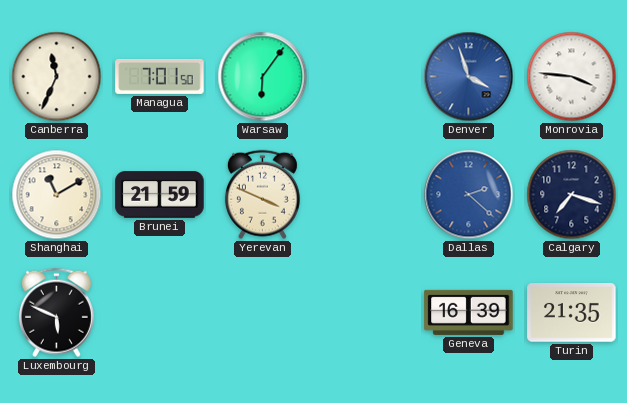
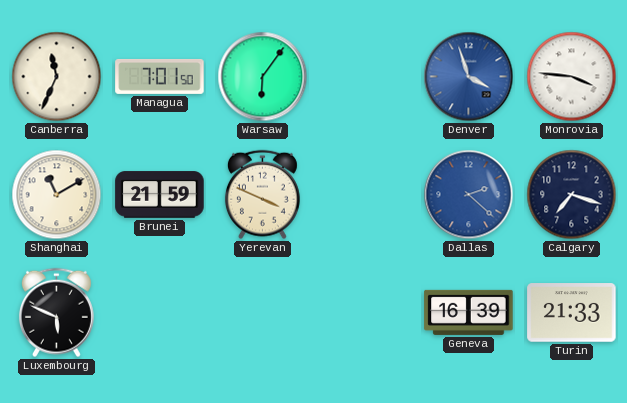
Turin: 21:35 -> 21:33
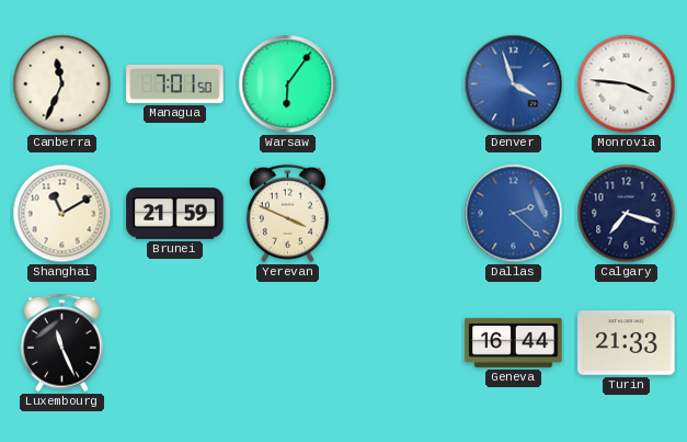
Luxembourg: 5:49 -> 11:26
Geneva: 16:39 -> 16:44
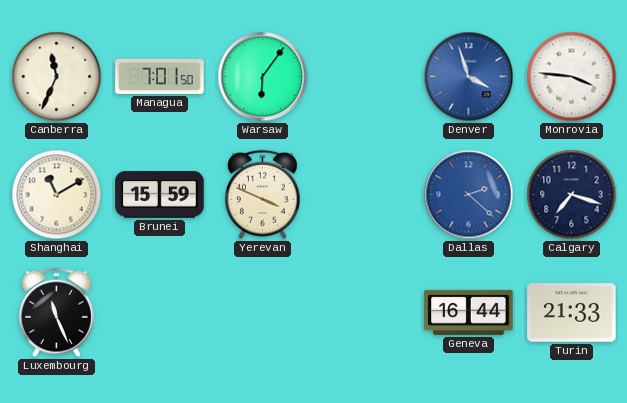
Brunei: 21:59 -> 15:59
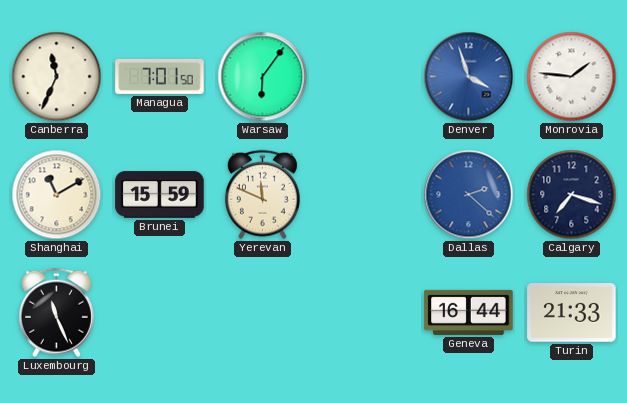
Monrovia: 3:46 -> 1:46
Yerevan: 3:49 -> 11:49
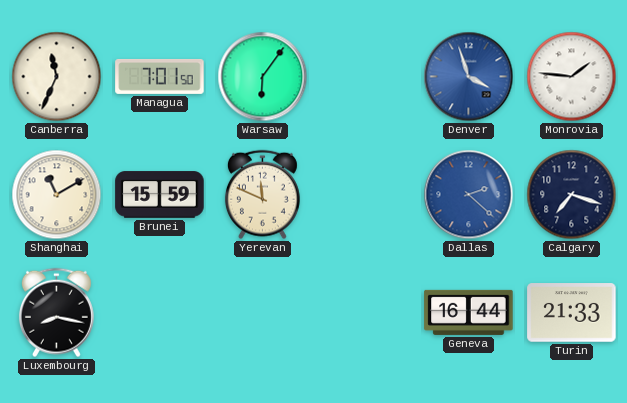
Luxembourg: 11:26 -> 8:17
